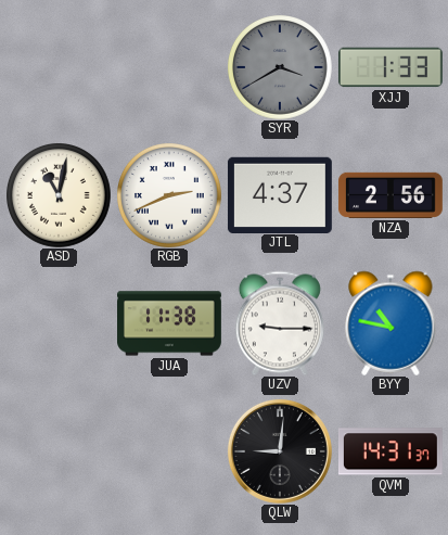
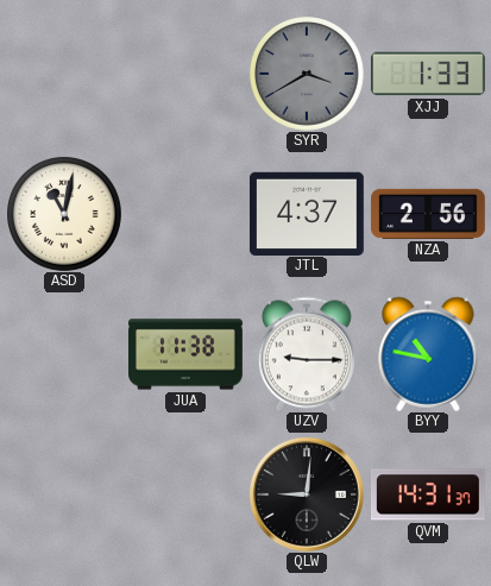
RGB: 2:41 -> none
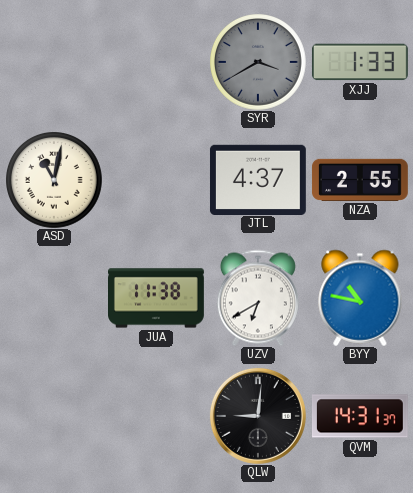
NZA: 2:56 -> 2:55
UZV: 9:15 -> 6:40
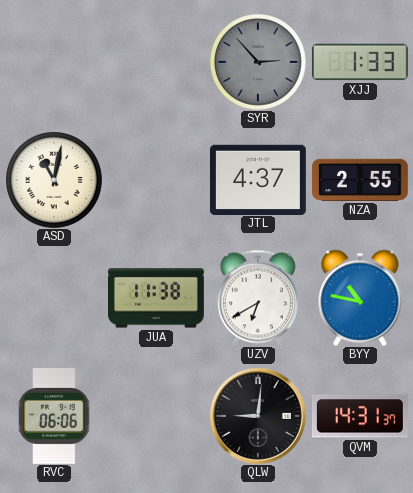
SYR: 3:40 -> 2:53
RVC: none -> 06:06
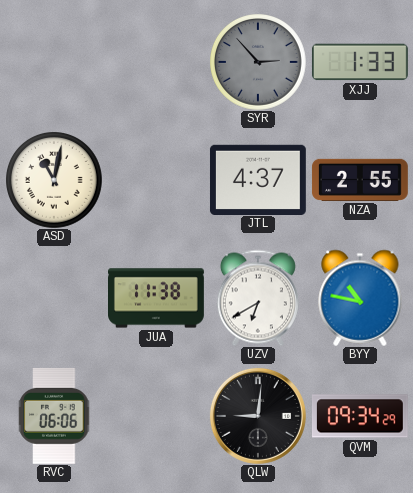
QVM: 14:31 -> 09:34
